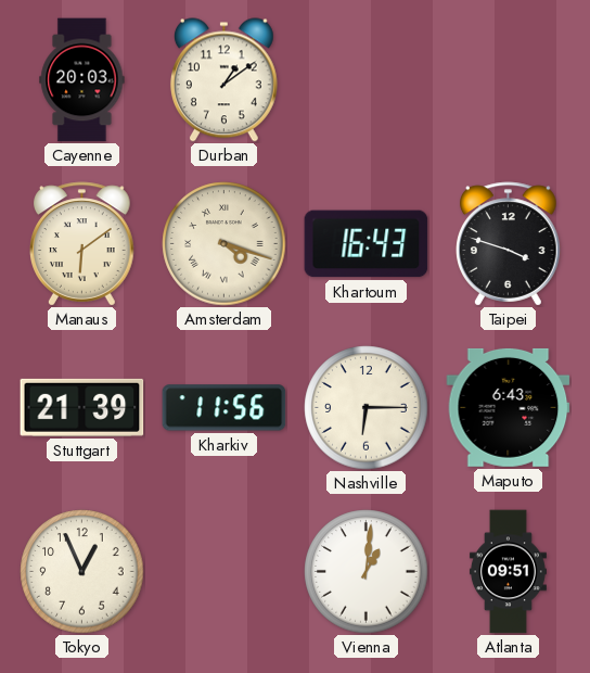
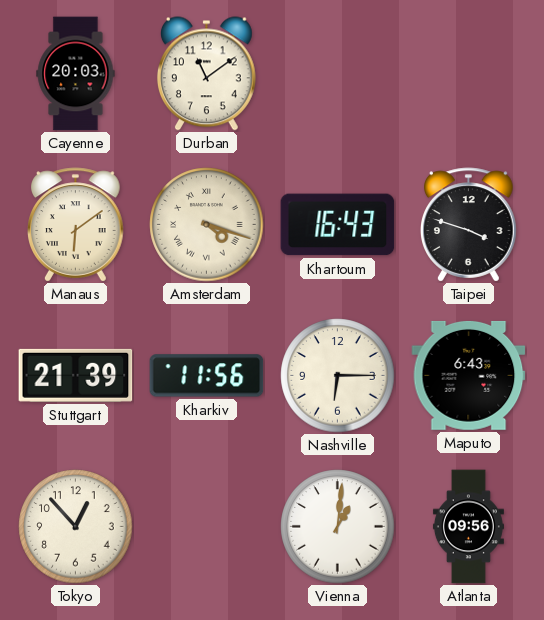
Durban: 1:09 -> 11:09
Tokyo: 12:56 -> 12:53
Atlanta: 09:51 -> 09:56
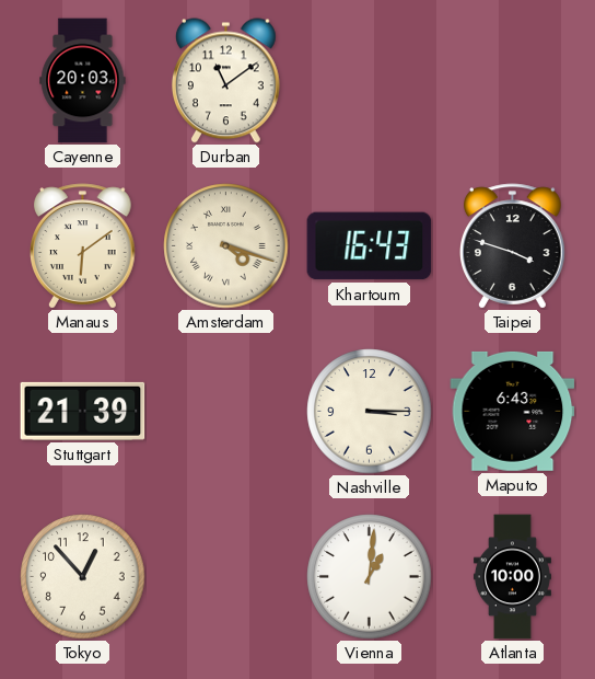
Kharkiv: 11:56 -> none
Nashville: 6:15 -> 3:15
Atlanta: 09:56 -> 10:00
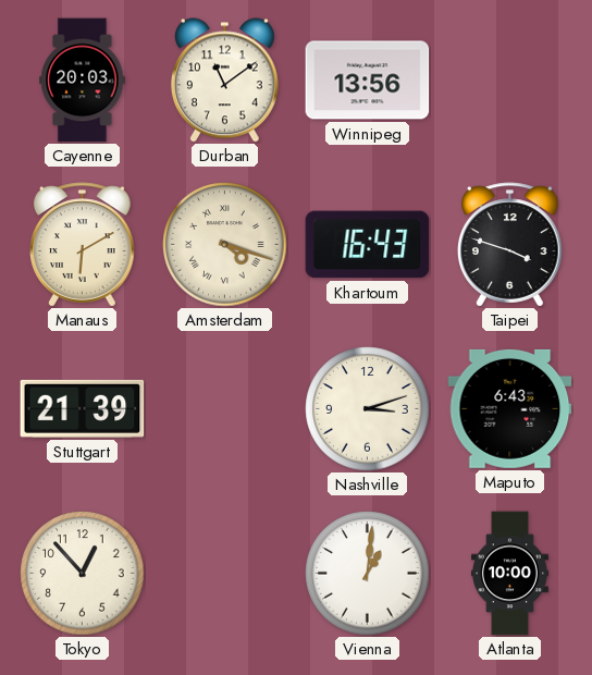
Winnipeg: none -> 13:56
Manaus: 6:09 -> 6:10
Nashville: 3:15 -> 3:12
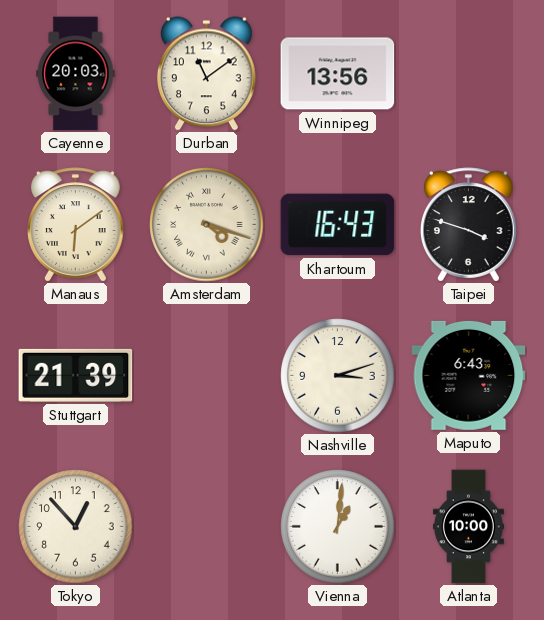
Manaus: 6:10 -> 6:09
